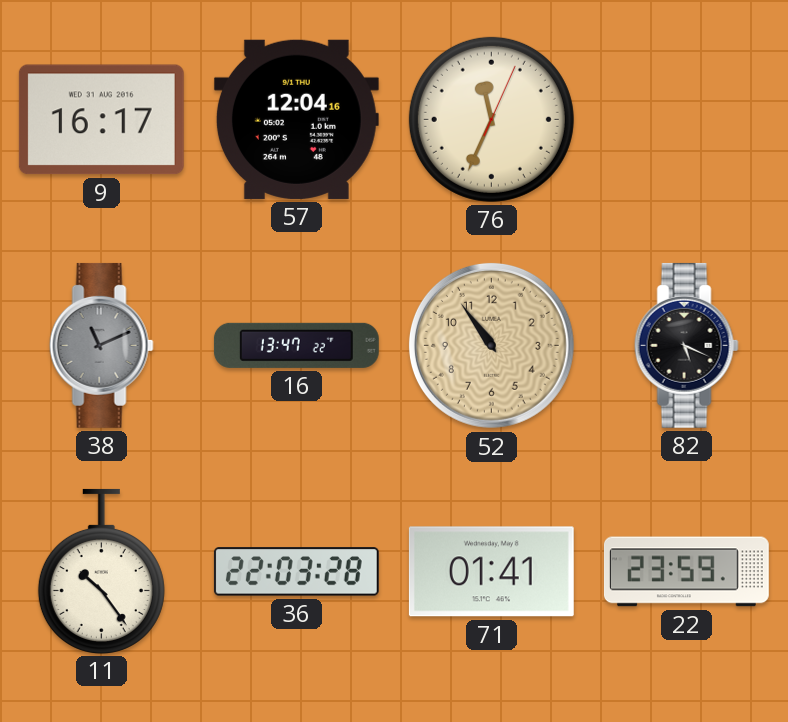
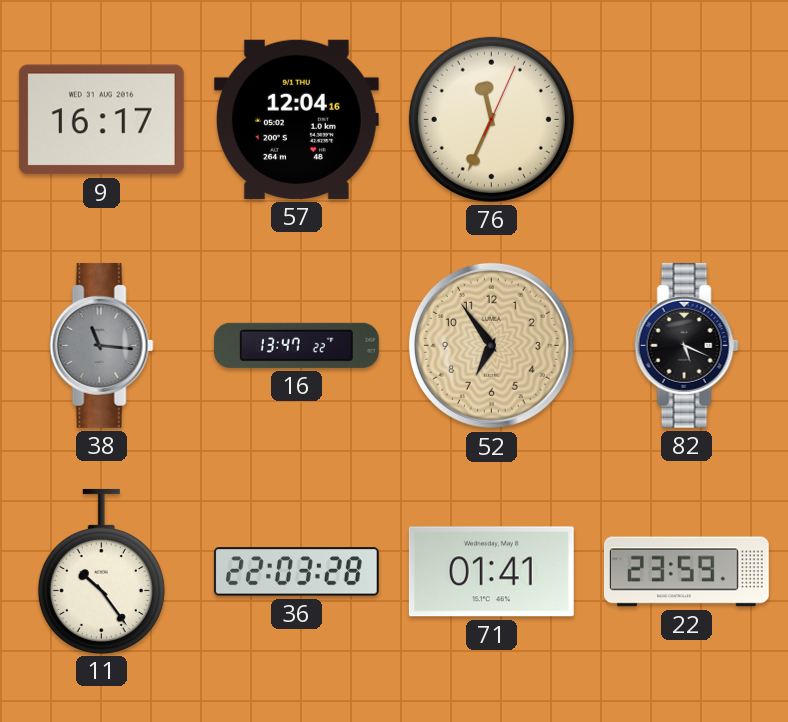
38: 11:11 -> 11:16
52: 10:54 -> 6:54
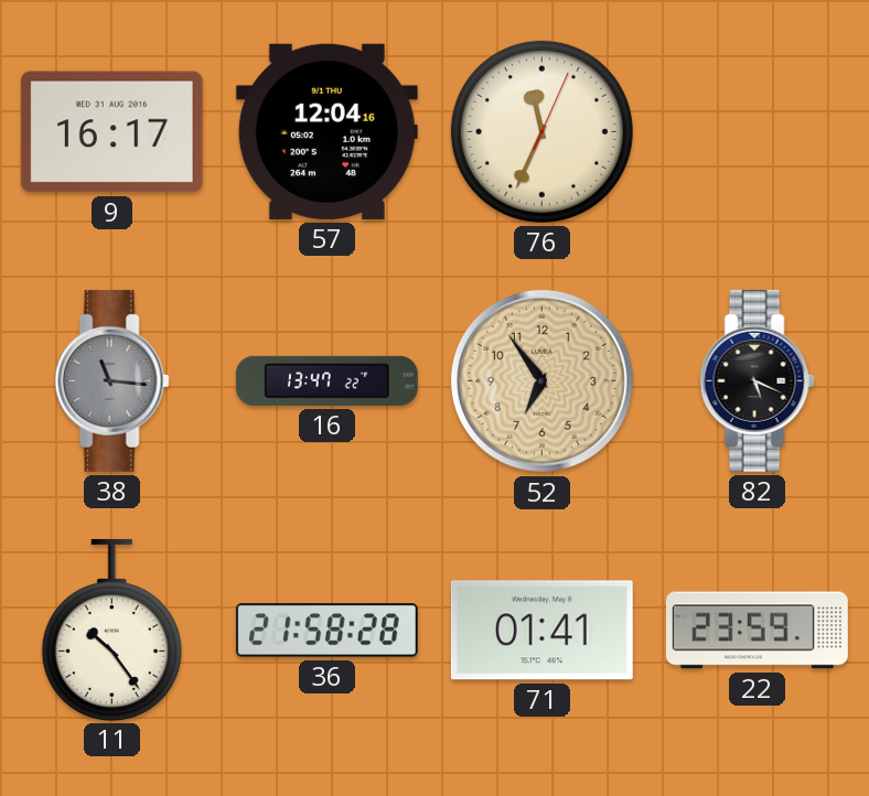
36: 22:03 -> 21:58
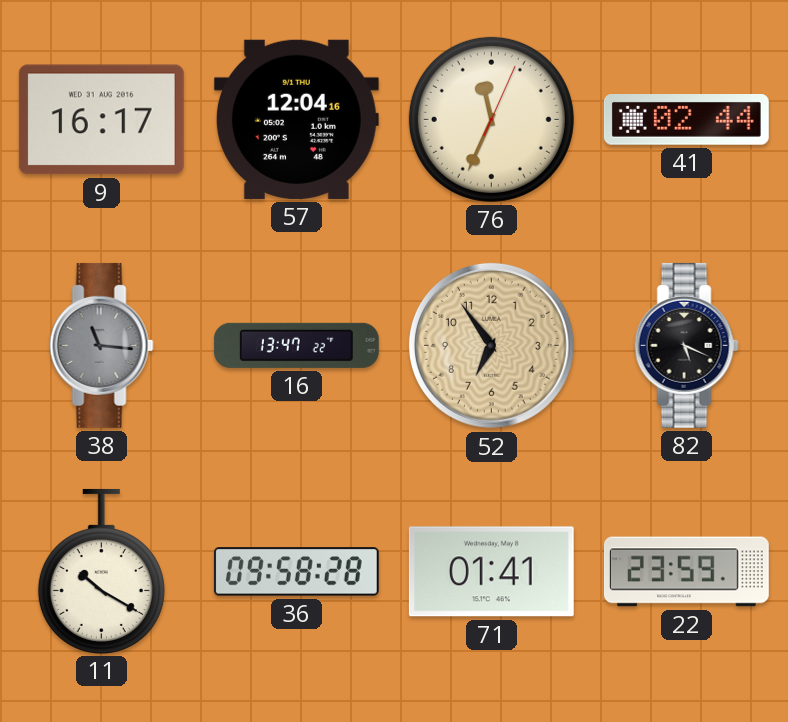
41: none -> 02:44
11: 10:24 -> 10:20
36: 21:58 -> 09:58
